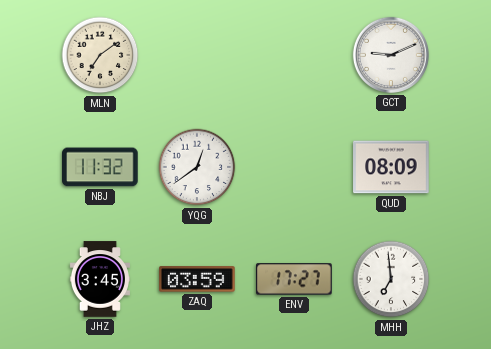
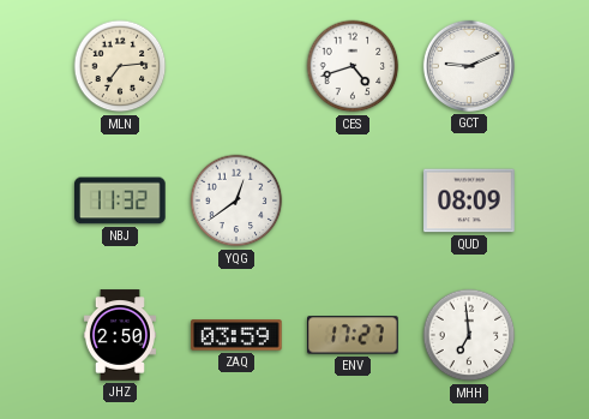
MLN: 7:09 -> 7:14
CES: none -> 4:42
JHZ: 3:45 -> 2:50
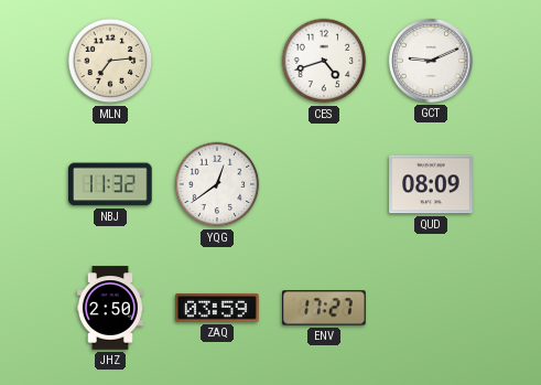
MHH: 6:59 -> none
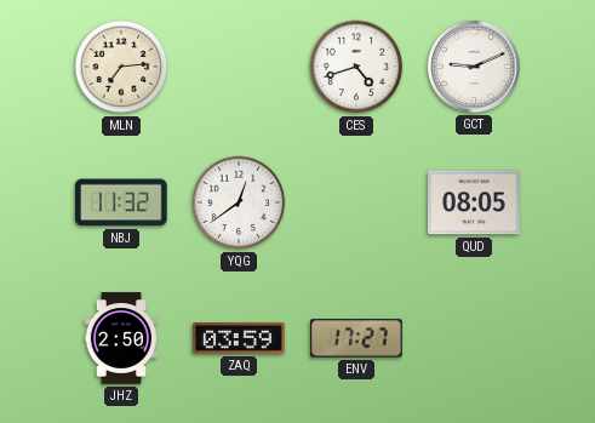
QUD: 08:09 -> 08:05
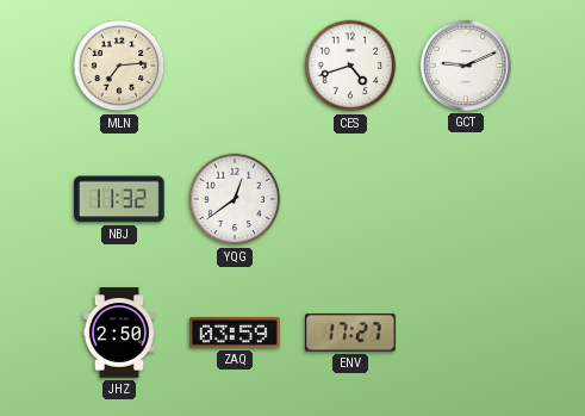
QUD: 08:05 -> none
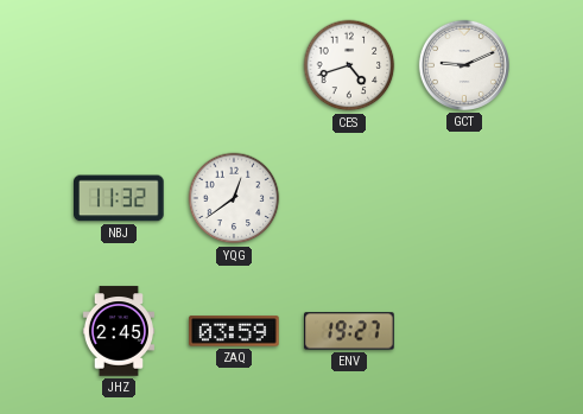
MLN: 7:14 -> none
JHZ: 2:50 -> 2:45
ENV: 17:27 -> 19:27
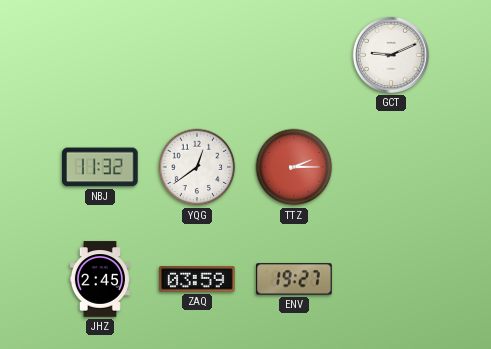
CES: 4:42 -> none
TTZ: none -> 2:15
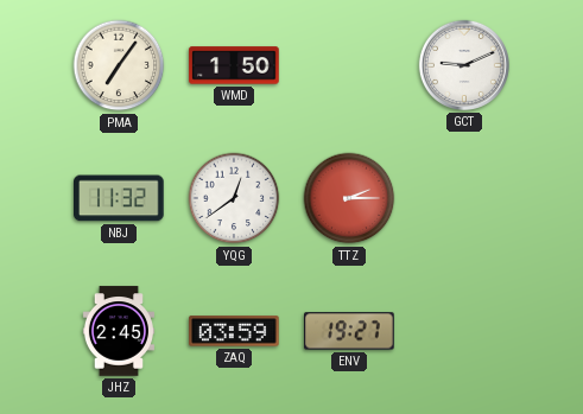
PMA: none -> 7:06
WMD: none -> 1:50
